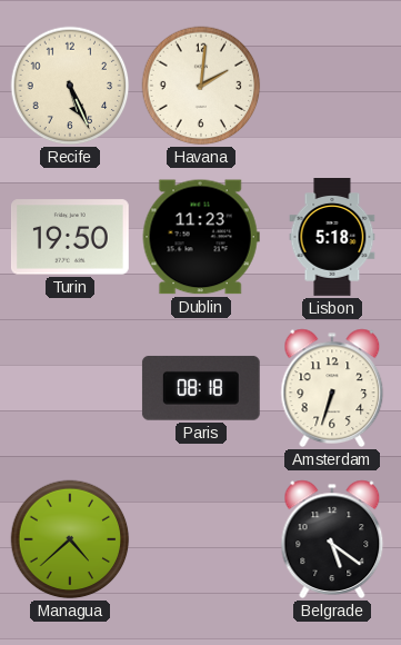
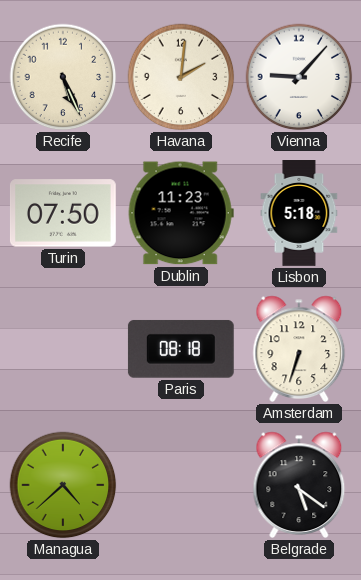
Vienna: none -> 9:07
Turin: 19:50 -> 07:50
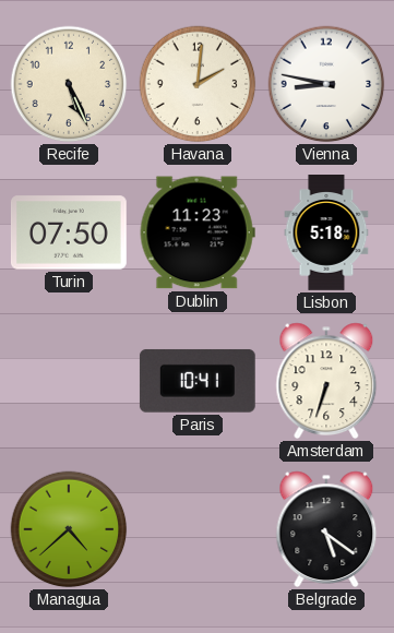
Vienna: 9:07 -> 8:47
Paris: 08:18 -> 10:41
